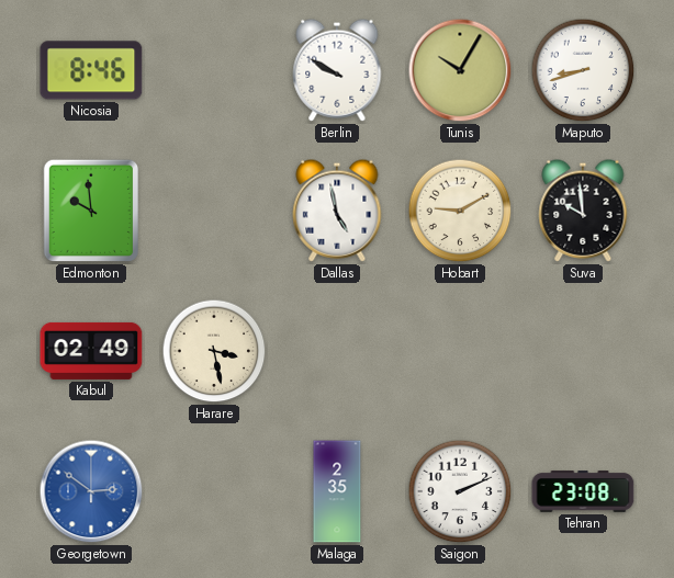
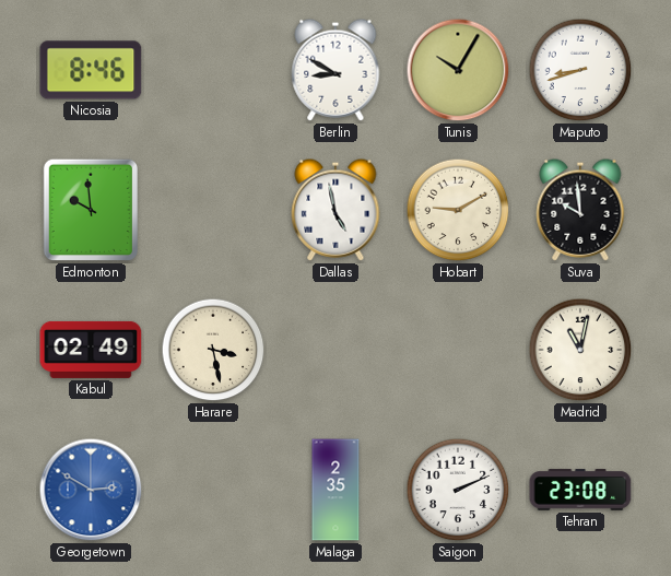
Berlin: 9:50 -> 8:50
Madrid: none -> 11:02
Georgetown: 2:51 -> 2:50
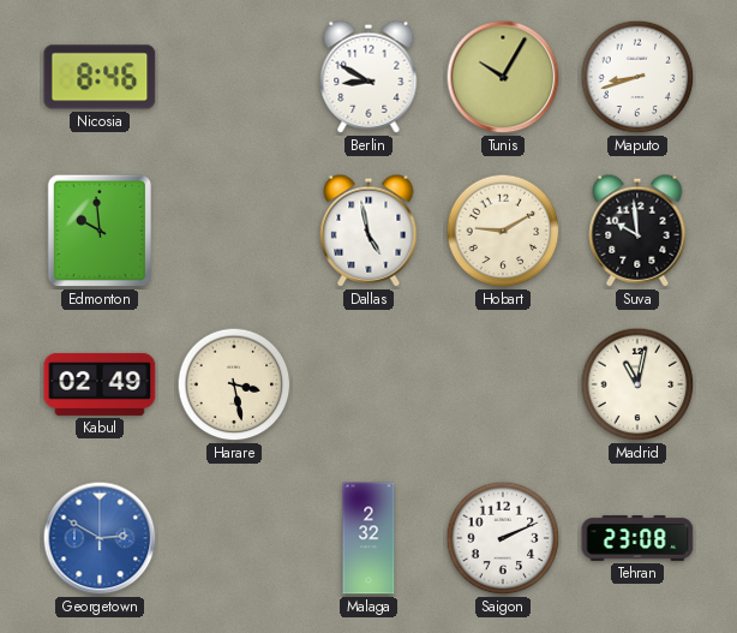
Malaga: 2:35 -> 2:32
